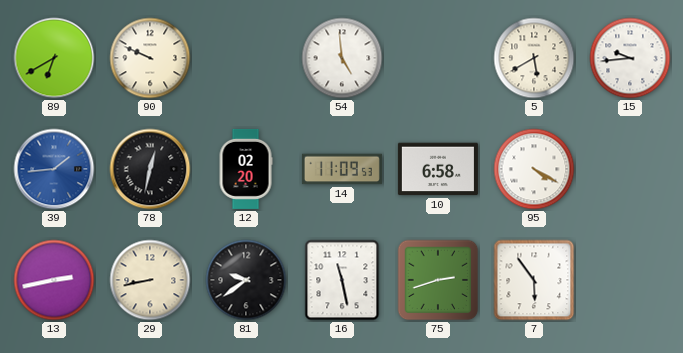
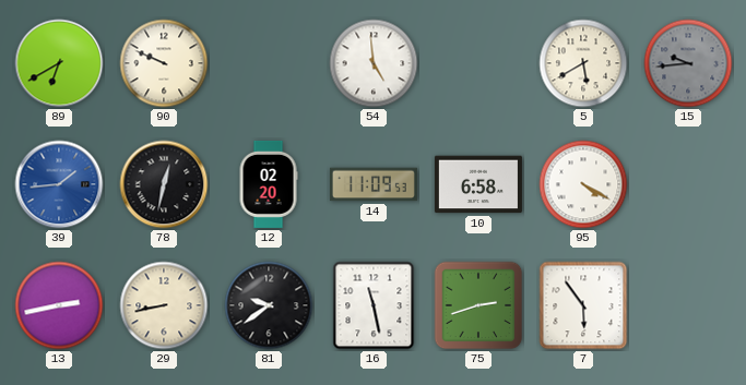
15 dial: white -> grey
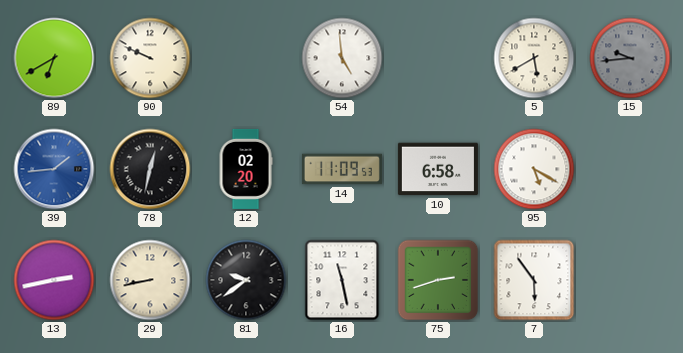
95: 4:20 -> 5:20
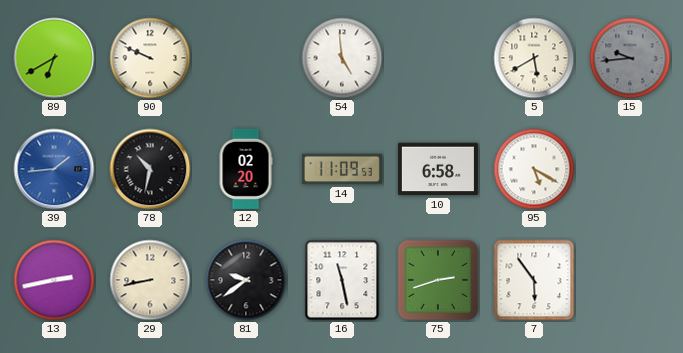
78: 12:32 -> 10:32
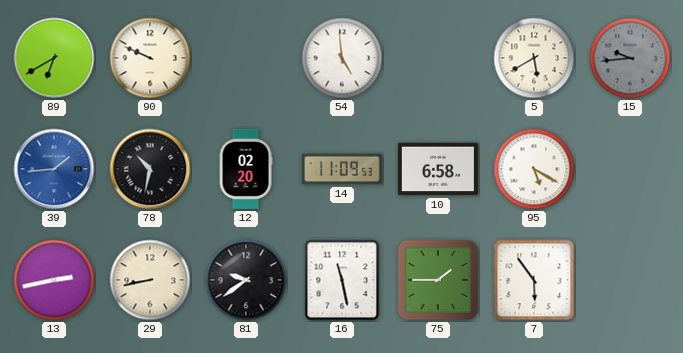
75: 2:42 -> 1:45
